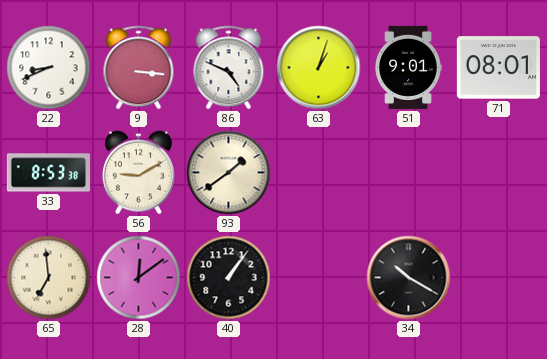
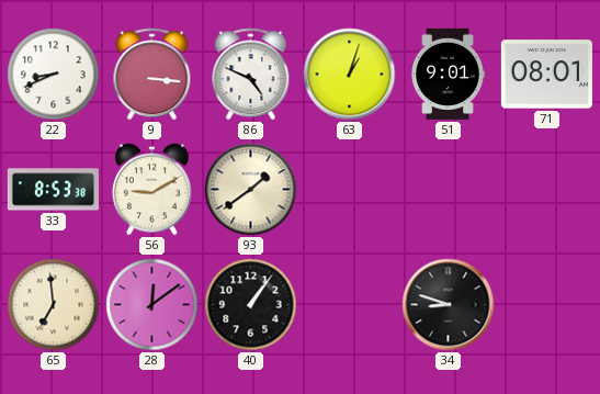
34: 10:20 -> 8:48
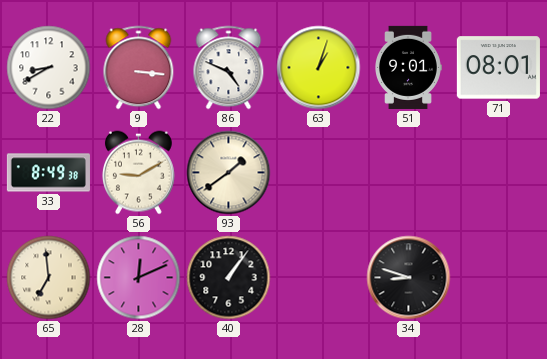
22: 8:41 -> 8:40
33: 8:53 -> 8:49
28: 12:09 -> 12:11
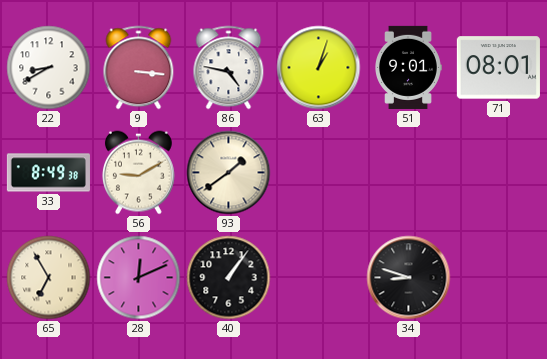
86: 4:49 -> 4:47
65: 6:59 -> 6:55
